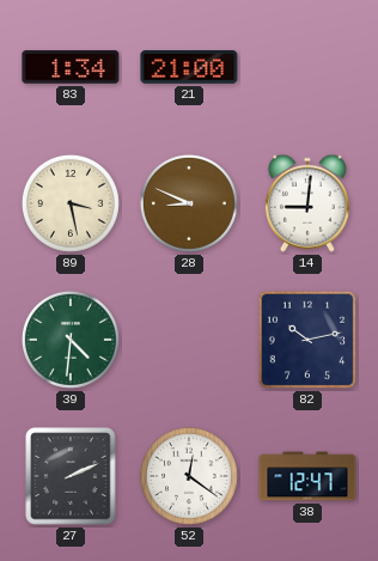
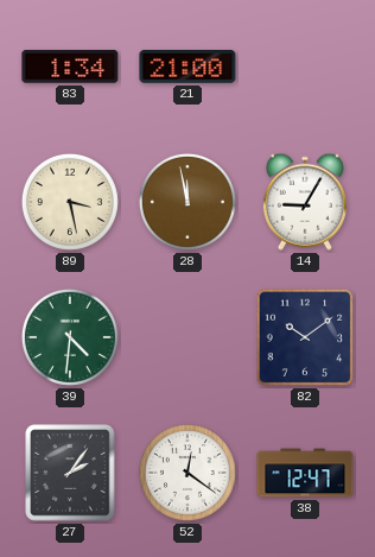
28: 8:49 -> 11:58
14: 9:01 -> 9:05
82: 10:13 -> 10:09
27: 2:11 -> 2:06
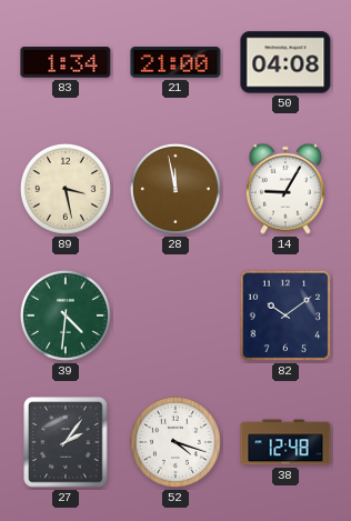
50: none -> 04:08
52: 12:21 -> 4:18
38: 12:47 -> 12:48
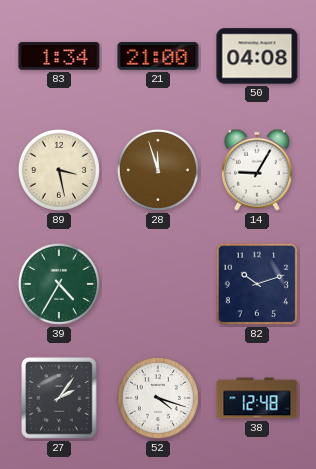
28: 11:58 -> 11:57
39: 4:31 -> 4:35
82: 10:09 -> 10:12
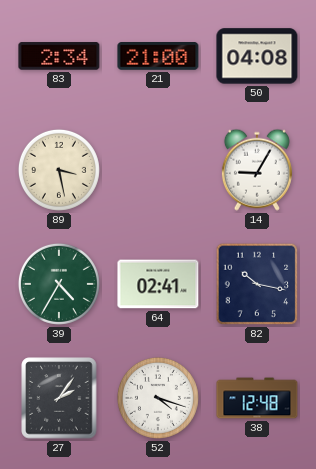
83: 1:34 -> 2:34
28: 11:57 -> none
64: none -> 02:41
82: 10:12 -> 10:17
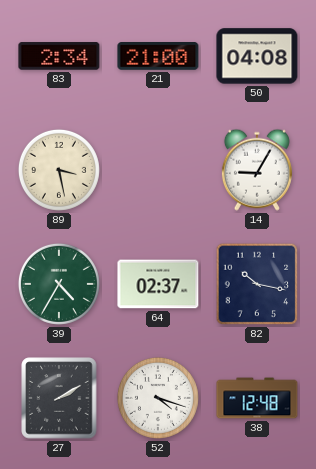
64: 02:41 -> 02:37
27: 2:06 -> 2:10
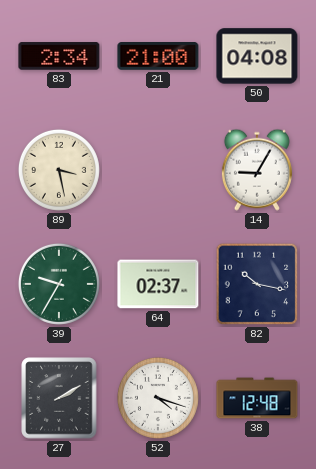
39: 4:35 -> 9:35
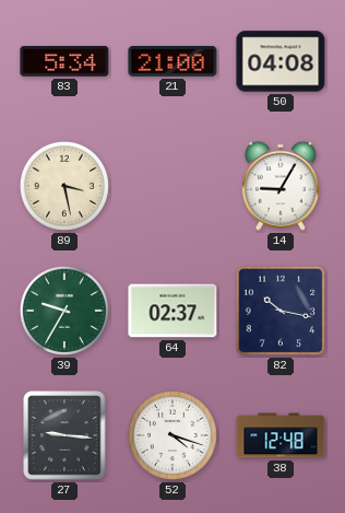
83: 2:34 -> 5:34
27: 2:10 -> 9:16
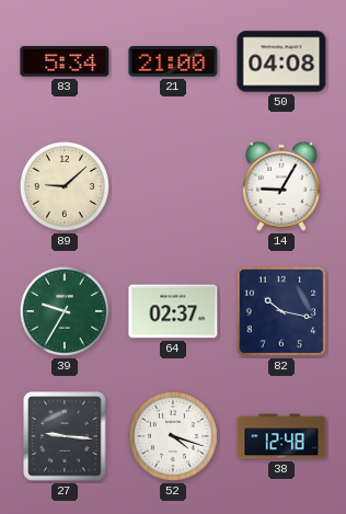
89: 3:28 -> 9:08
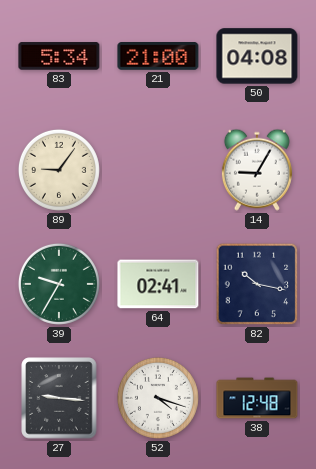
89: 9:08 -> 9:06
64: 02:37 -> 02:41
